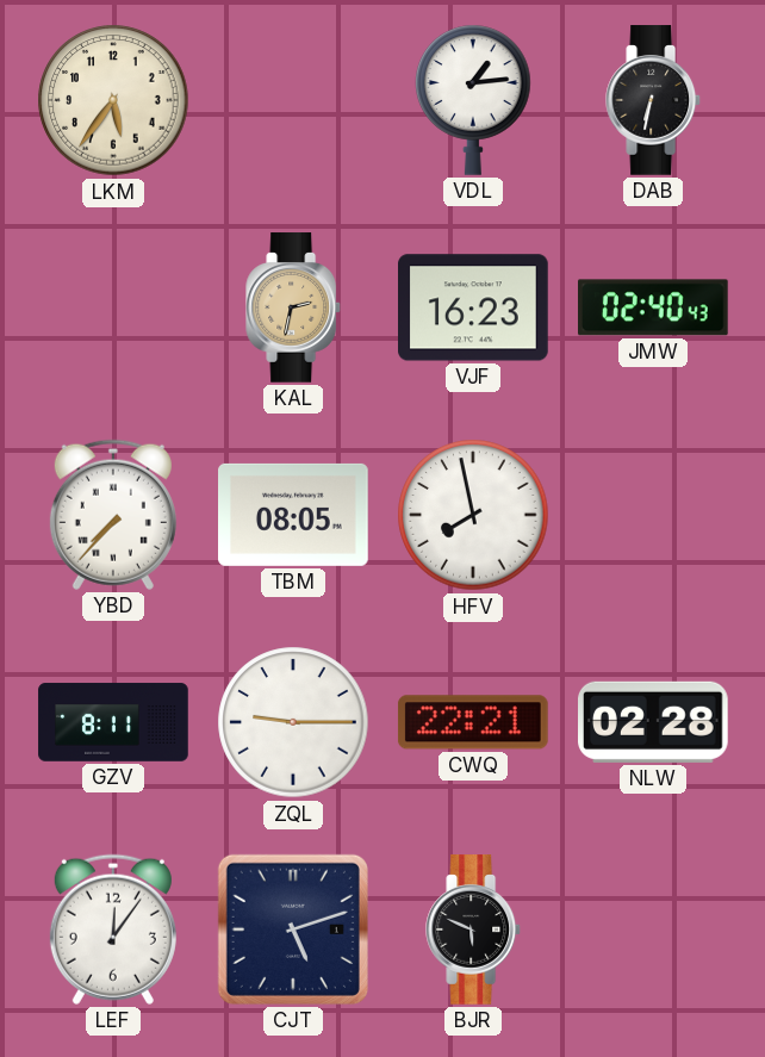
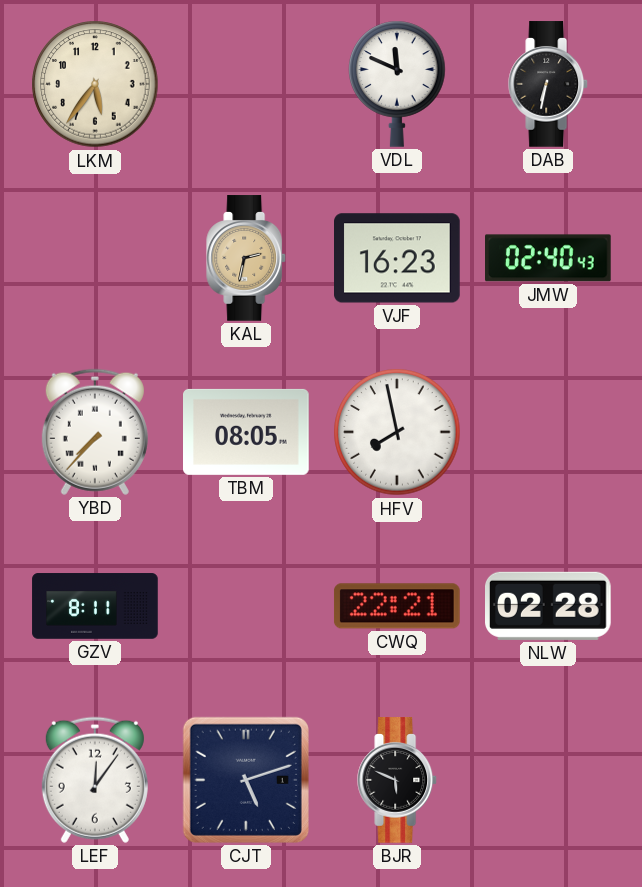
VDL: 1:14 -> 11:49
ZQL: 9:15 -> none
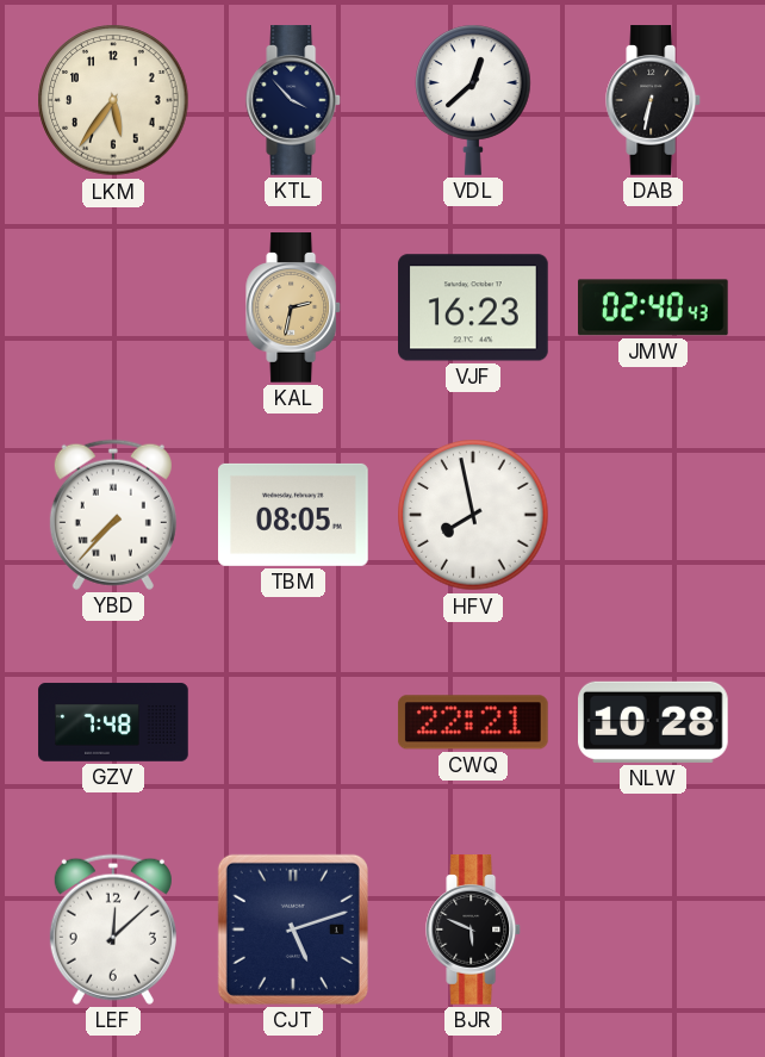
KTL: none -> 3:53
VDL: 11:49 -> 12:38
GZV: 8:11 -> 7:48
NLW: 02:28 -> 10:28
LEF: 12:06 -> 12:08
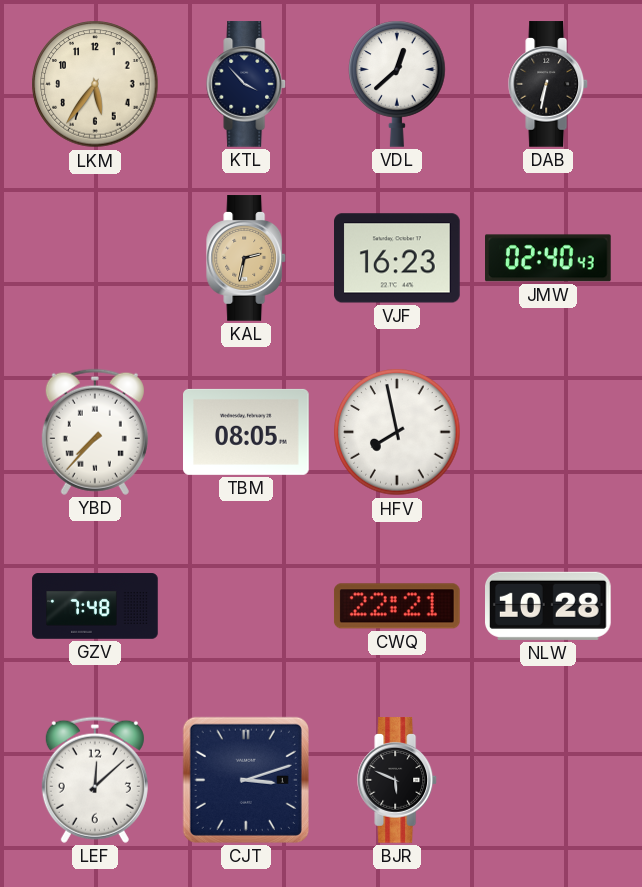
CJT: 5:12 -> 3:12
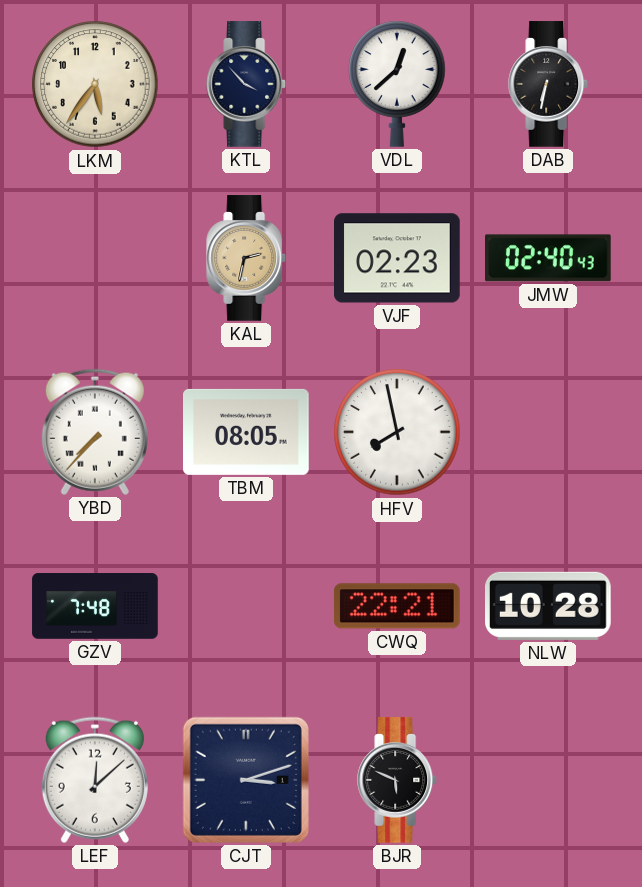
VJF: 16:23 -> 02:23
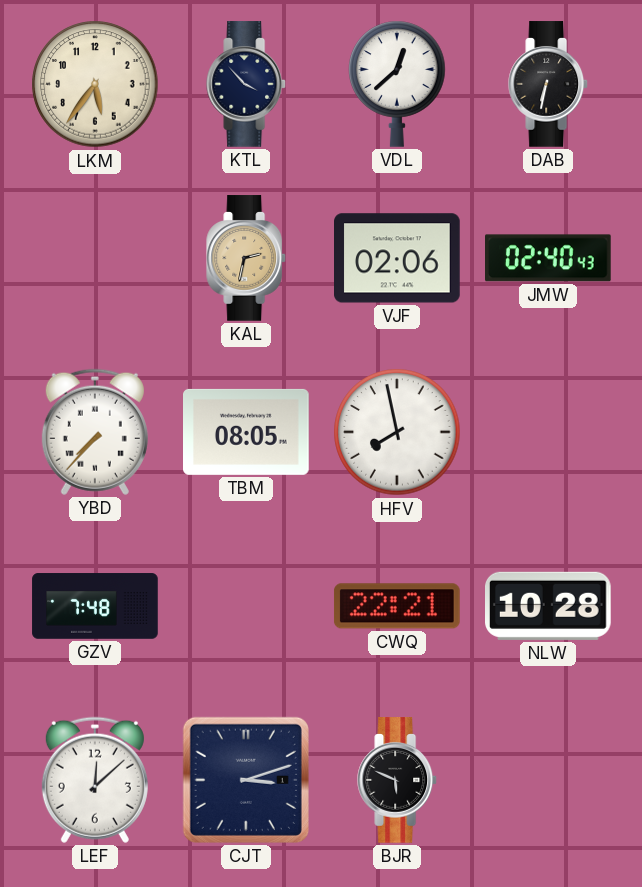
VJF: 02:23 -> 02:06
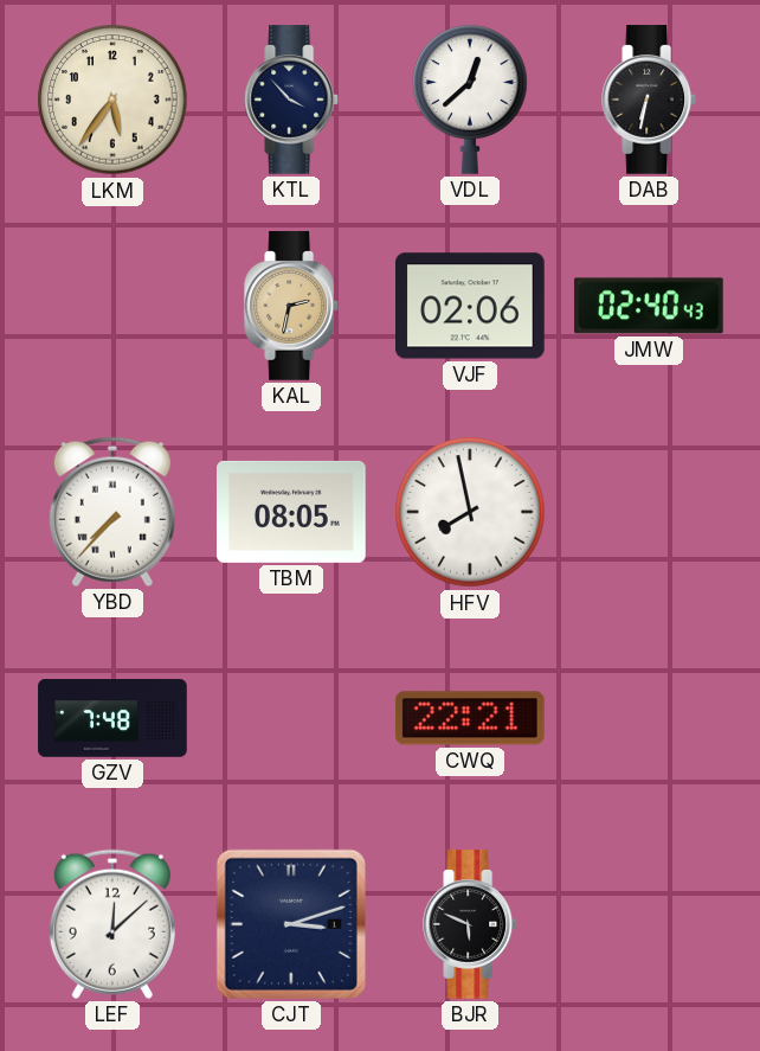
NLW: 10:28 -> none
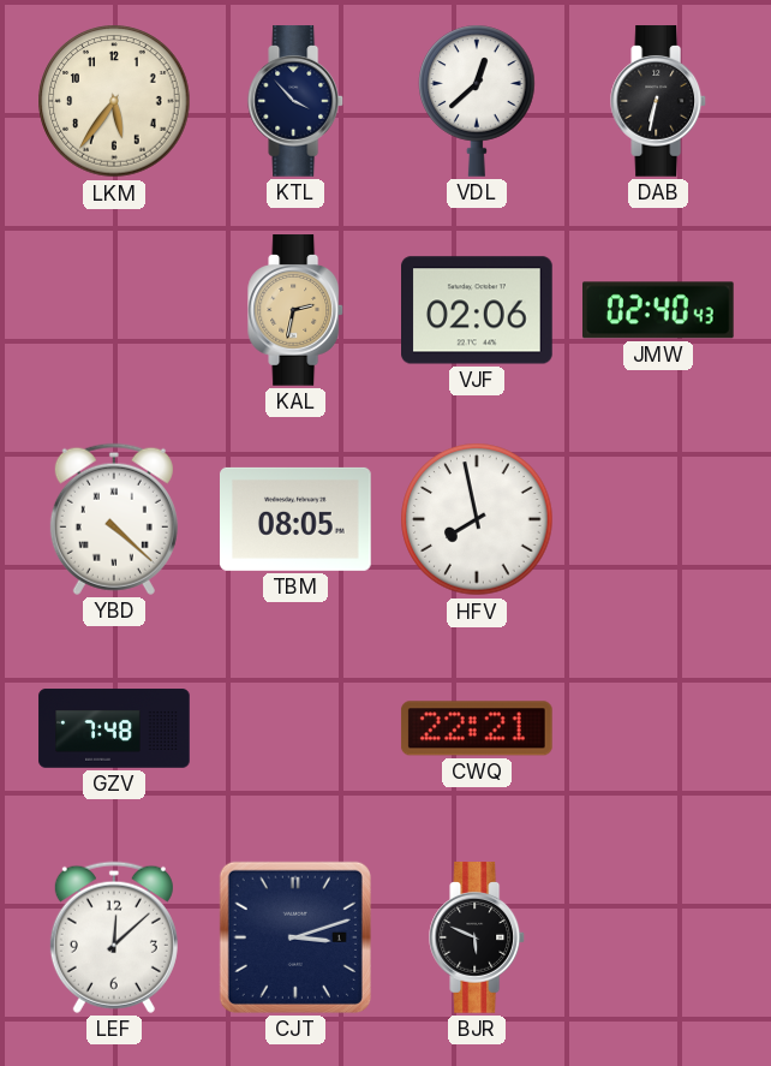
YBD: 7:37 -> 4:22
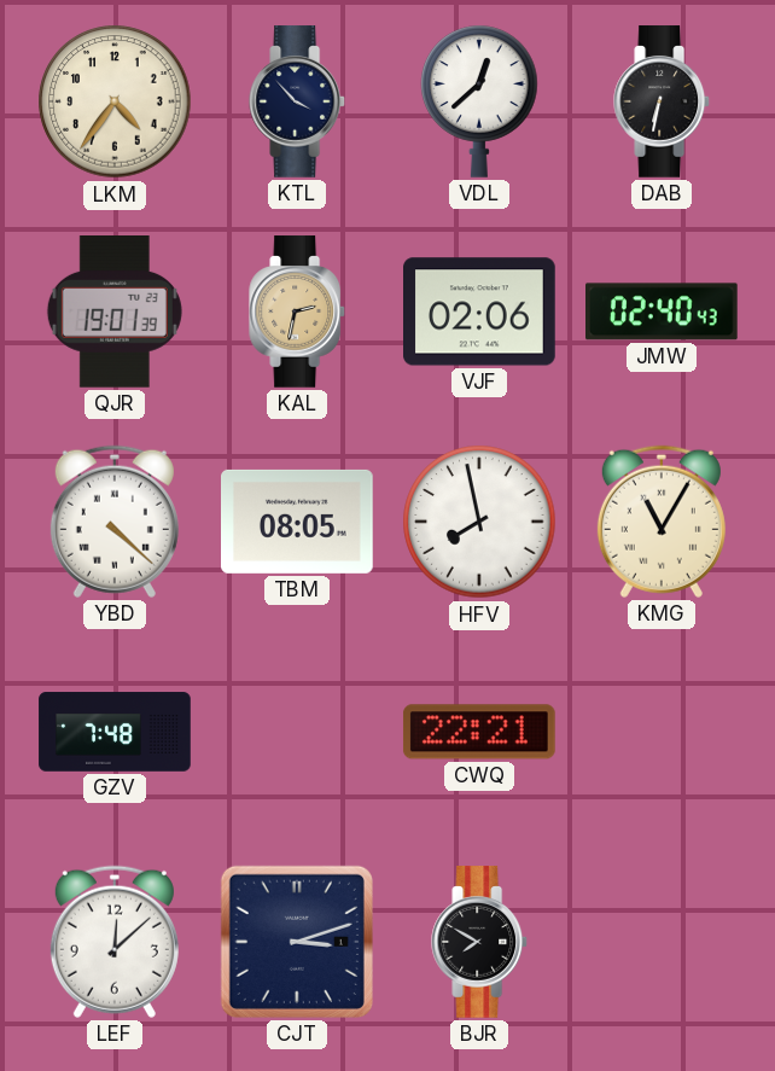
LKM: 5:36 -> 4:36
QJR: none -> 19:01
KMG: none -> 11:05
BJR: 5:49 -> 7:50
